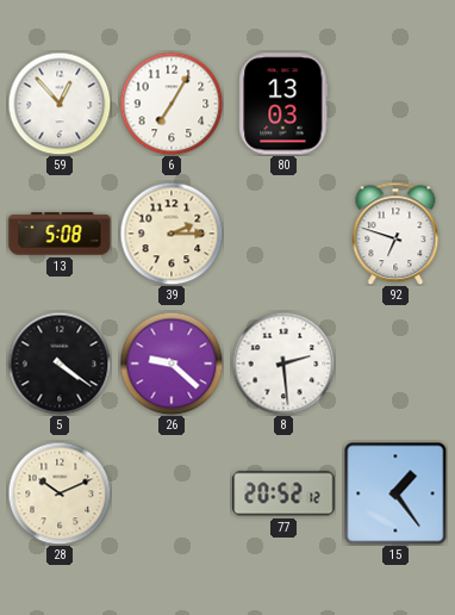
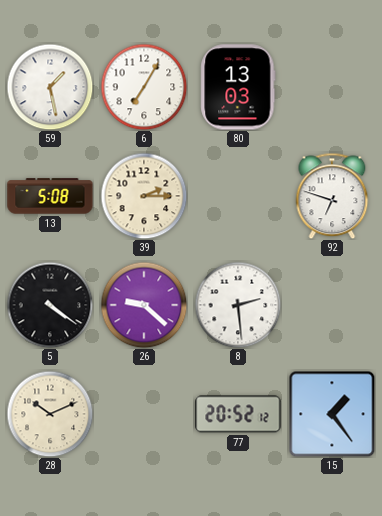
59: 12:53 -> 1:28
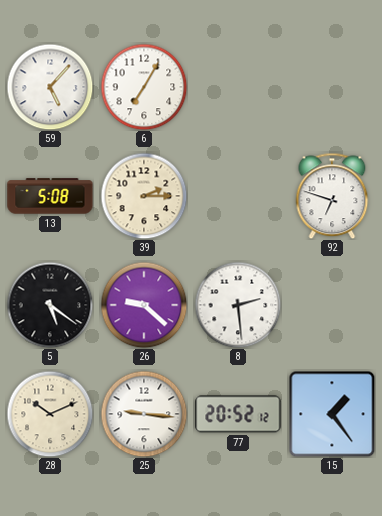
59: 1:28 -> 5:07
80: 13:03 -> none
5: 4:21 -> 5:21
25: none -> 9:16
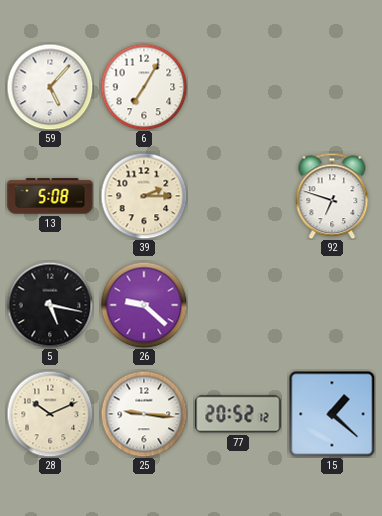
5: 5:21 -> 5:17
8: 2:29 -> none
15: 1:24 -> 1:22
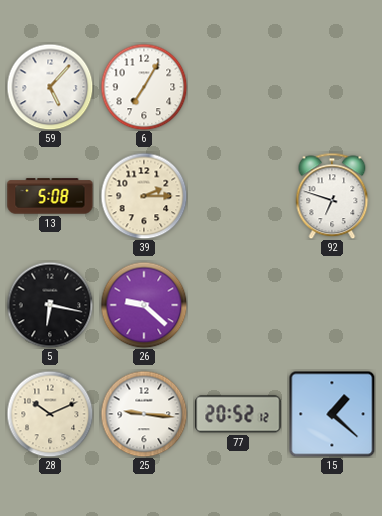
5: 5:17 -> 6:17
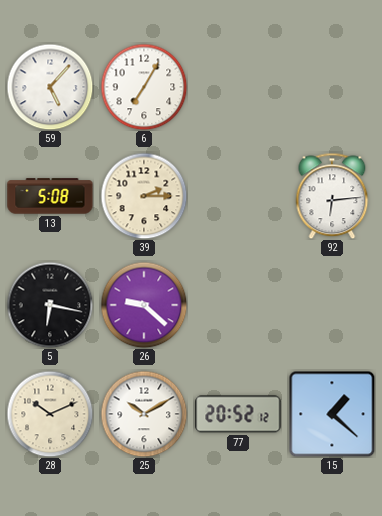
92: 6:48 -> 6:14
25: 9:16 -> 10:10
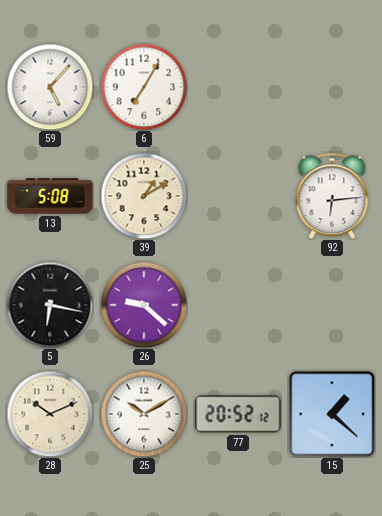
39: 2:15 -> 1:10
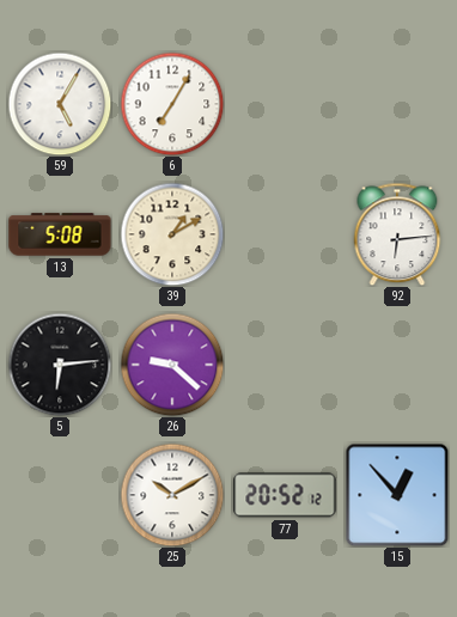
59: 5:07 -> 5:05
5: 6:17 -> 6:14
28: 10:11 -> none
15: 1:22 -> 12:53
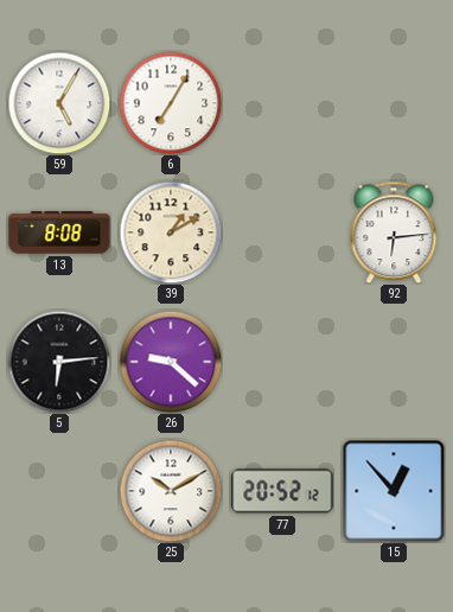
13: 5:08 -> 8:08
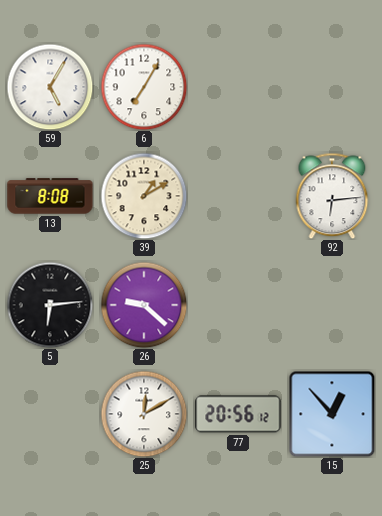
25: 10:10 -> 12:10
77: 20:52 -> 20:56
